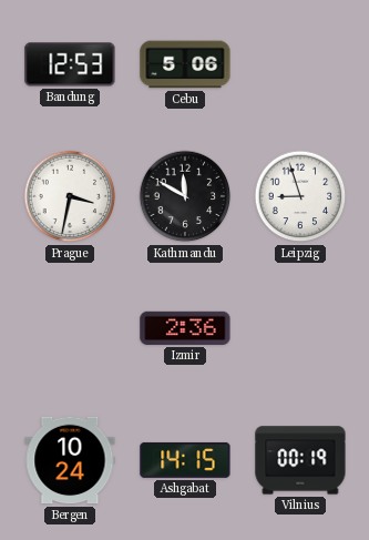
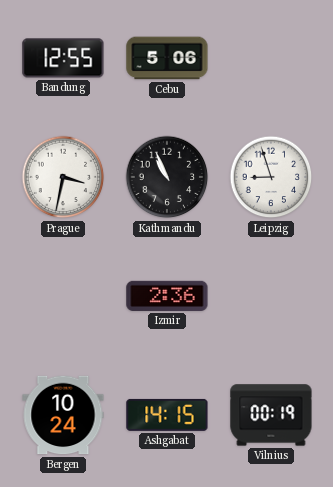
Bandung: 12:53 -> 12:55
Kathmandu: 11:50 -> 10:56
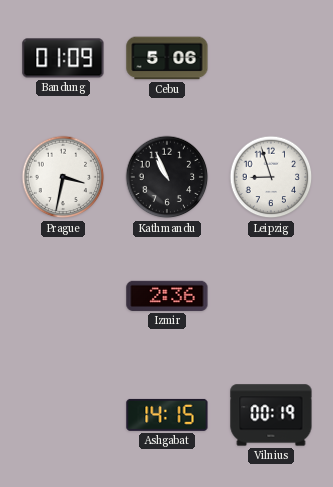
Bandung: 12:55 -> 01:09
Bergen: 10:24 -> none
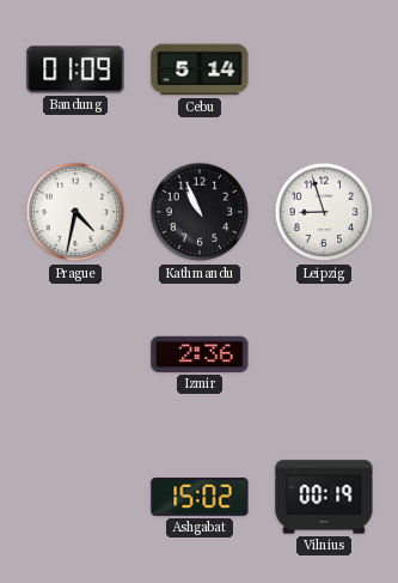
Cebu: 5:06 -> 5:14
Prague: 3:32 -> 4:32
Ashgabat: 14:15 -> 15:02
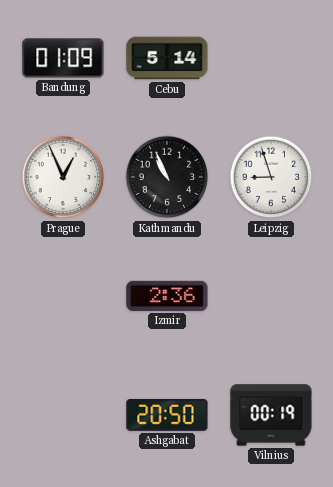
Prague: 4:32 -> 12:56
Ashgabat: 15:02 -> 20:50
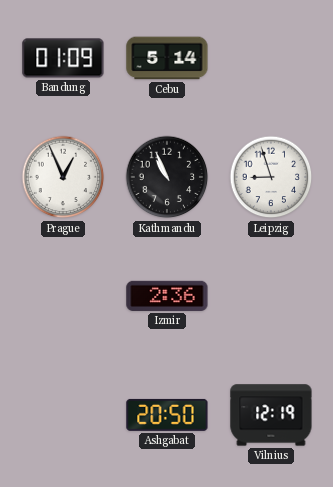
Vilnius: 00:19 -> 12:19
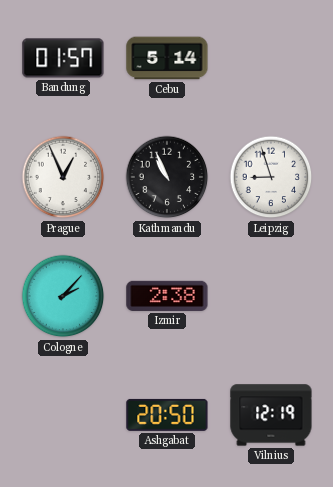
Bandung: 01:09 -> 01:57
Cologne: none -> 2:07
Izmir: 2:36 -> 2:38
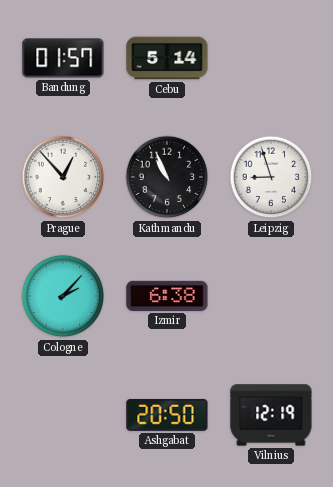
Prague: 12:56 -> 12:53
Izmir: 2:38 -> 6:38
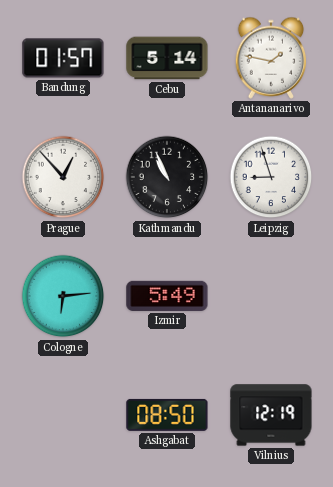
Antananarivo: none -> 1:47
Cologne: 2:07 -> 6:14
Izmir: 6:38 -> 5:49
Ashgabat: 20:50 -> 08:50
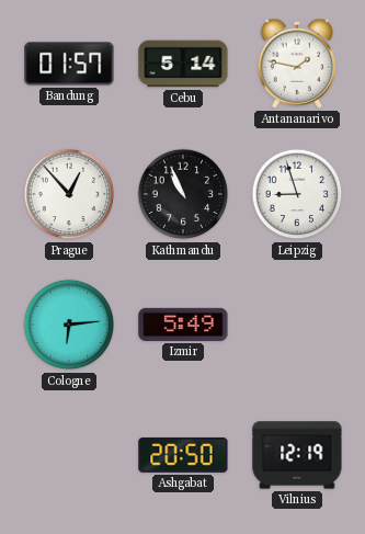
Ashgabat: 08:50 -> 20:50
